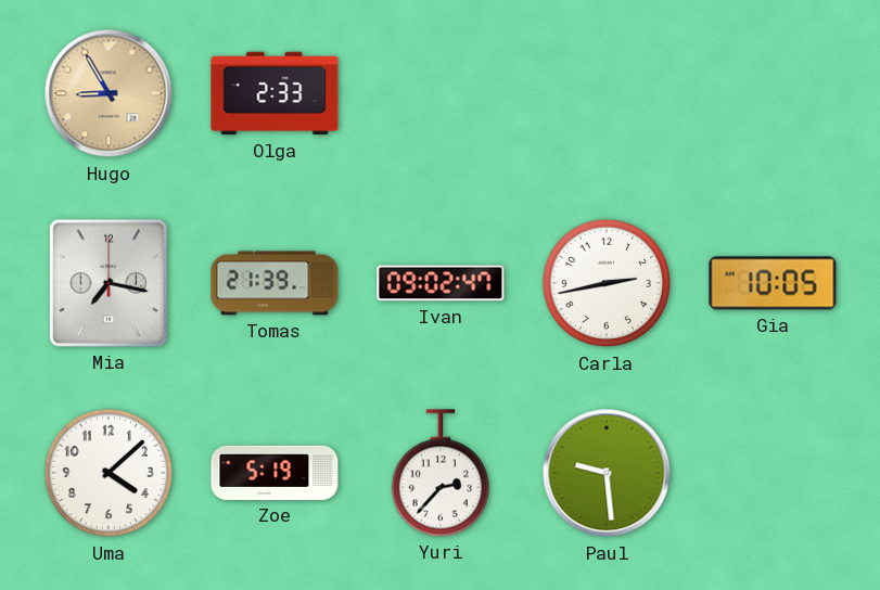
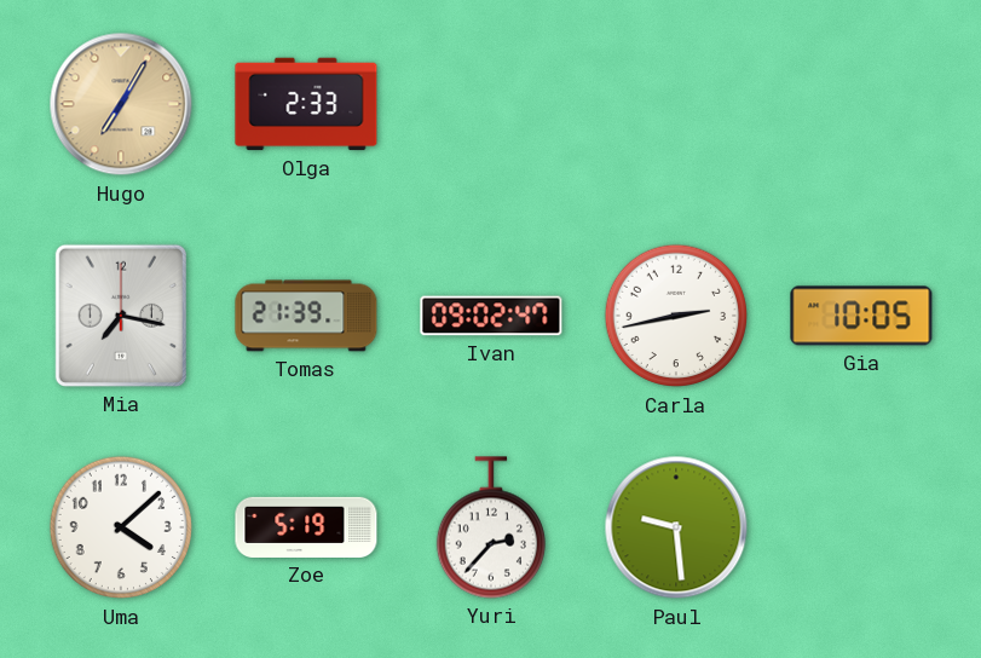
Hugo: 8:55 -> 7:05
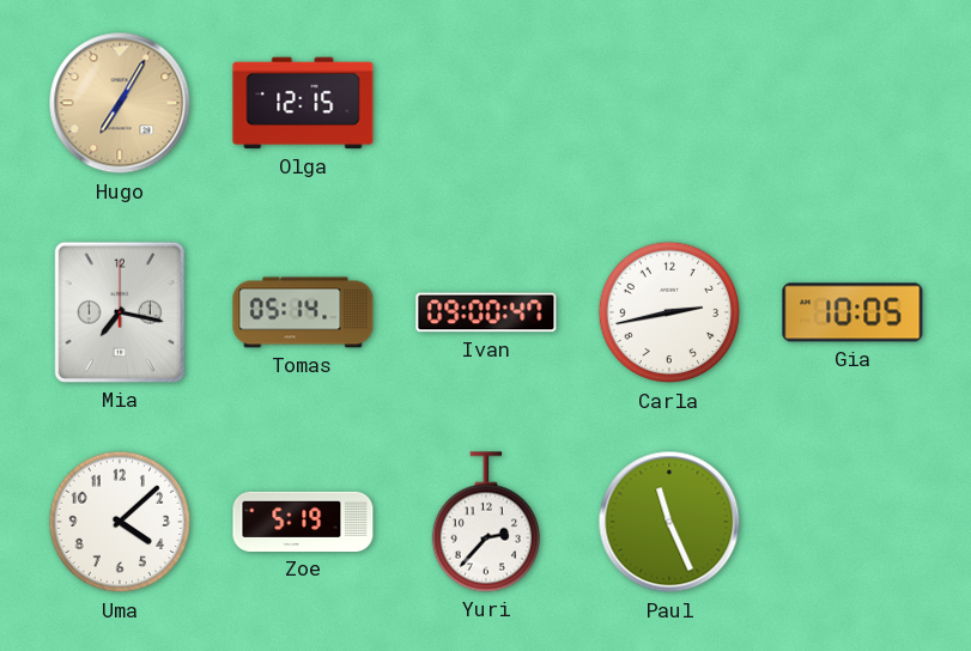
Olga: 2:33 -> 12:15
Tomas: 21:39 -> 05:14
Ivan: 09:02 -> 09:00
Paul: 9:29 -> 11:26
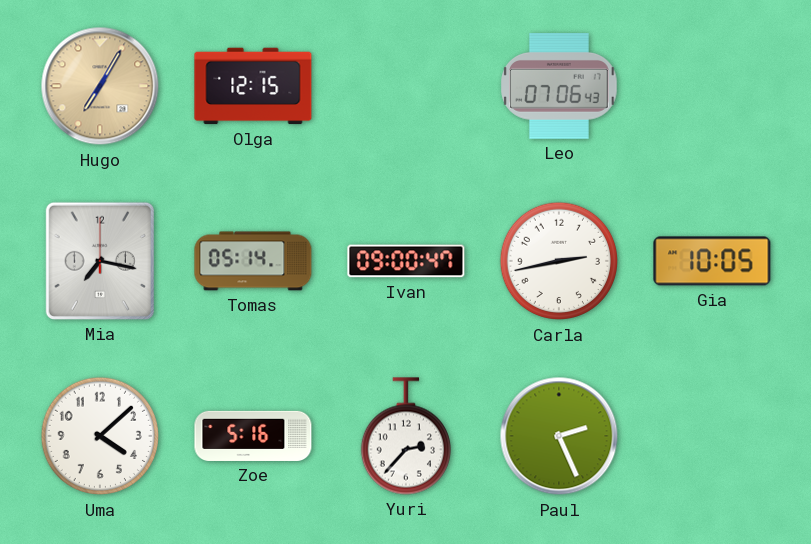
Leo: none -> 07:06
Zoe: 5:19 -> 5:16
Paul: 11:26 -> 2:26
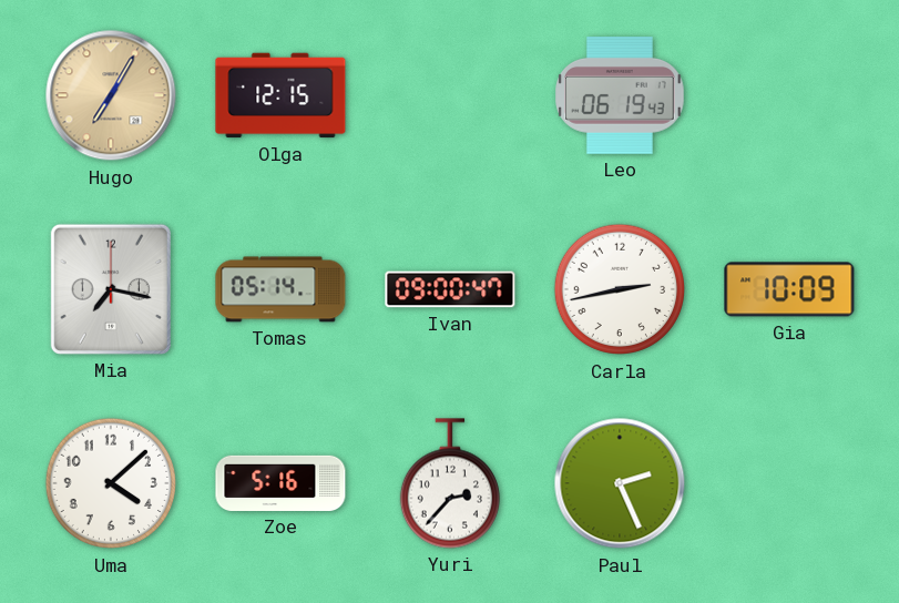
Leo: 07:06 -> 06:19
Gia: 10:05 -> 10:09
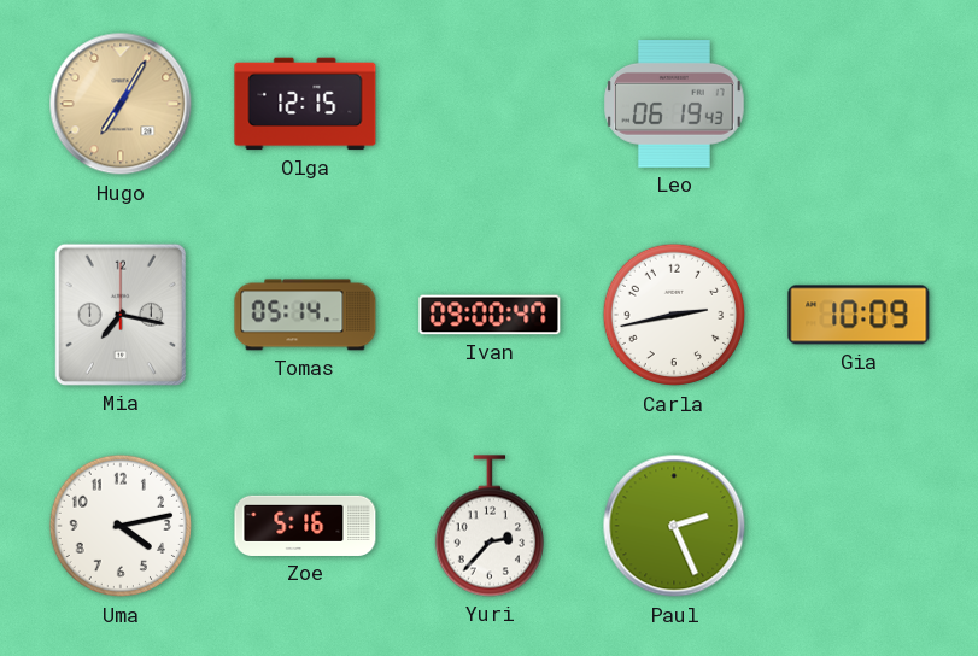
Uma: 4:08 -> 4:13
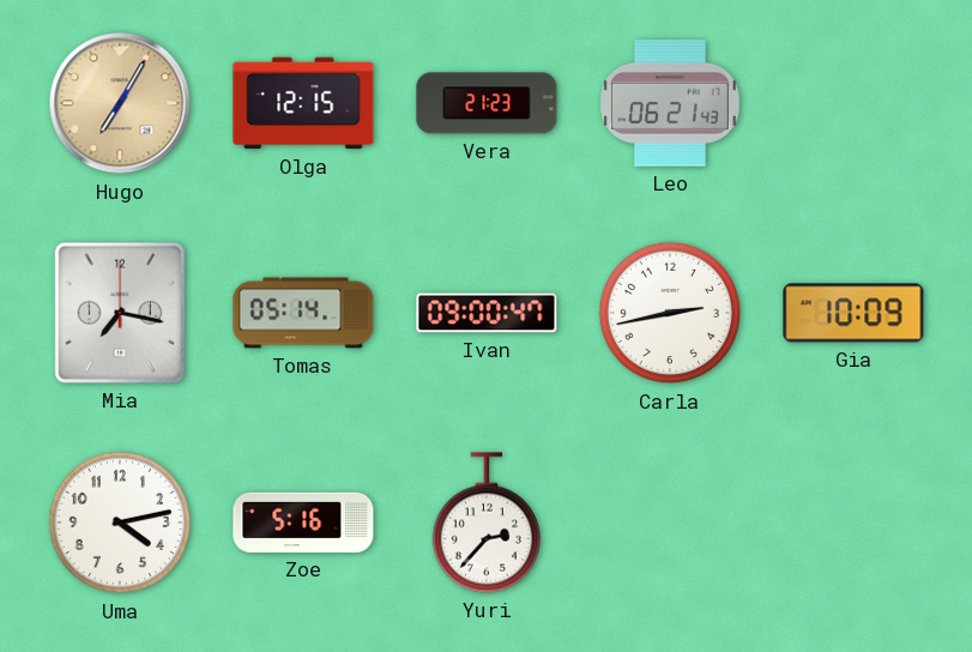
Vera: none -> 21:23
Leo: 06:19 -> 06:21
Paul: 2:26 -> none
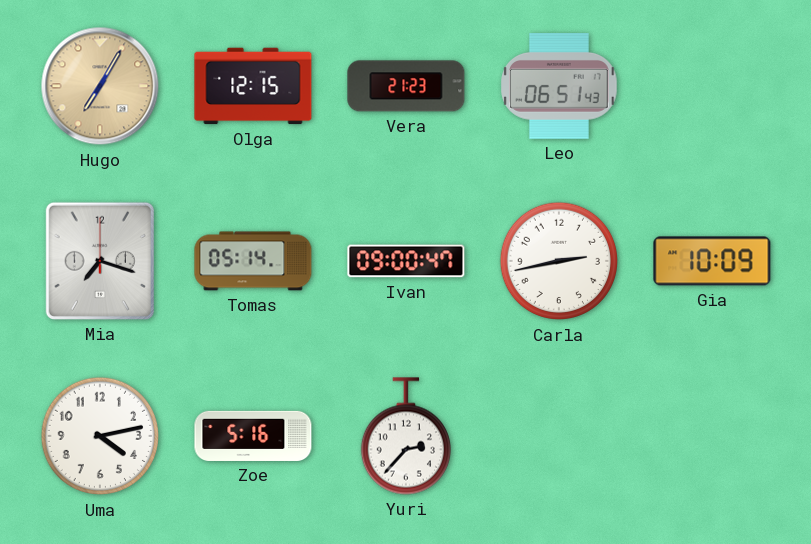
Leo: 06:21 -> 06:51
Mia: 7:17 -> 7:18
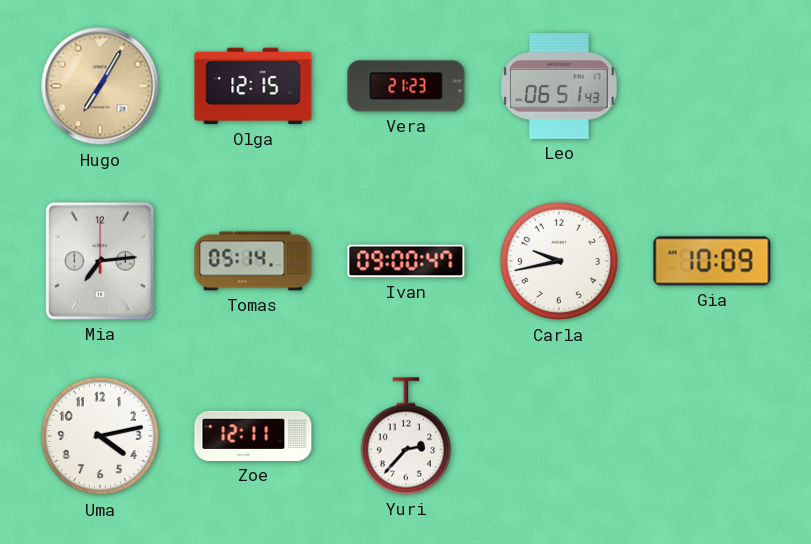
Mia: 7:18 -> 7:14
Carla: 2:43 -> 9:43
Zoe: 5:16 -> 12:11
